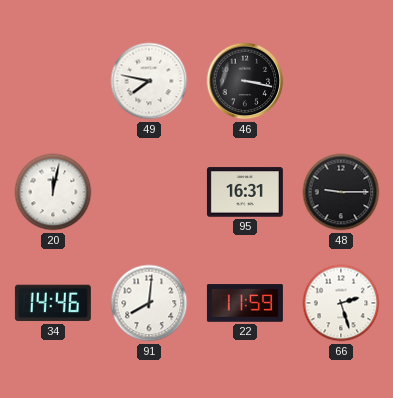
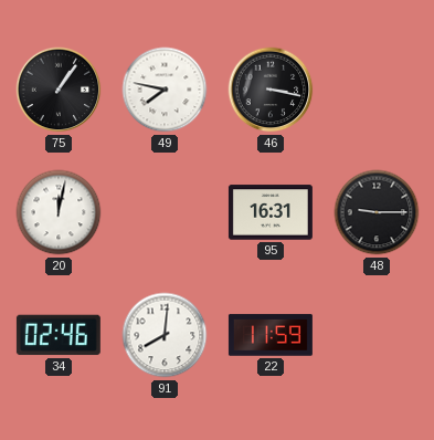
75: none -> 1:06
34: 14:46 -> 02:46
66: 2:27 -> none
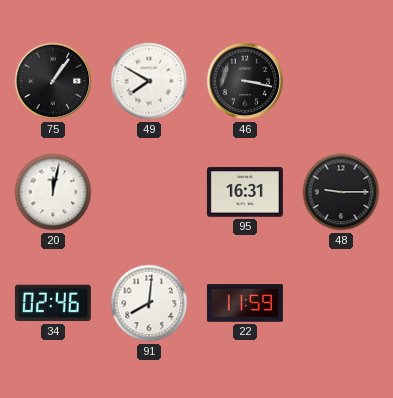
49: 7:47 -> 7:50
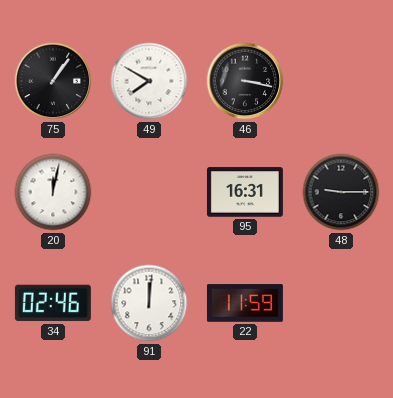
91: 8:01 -> 12:01
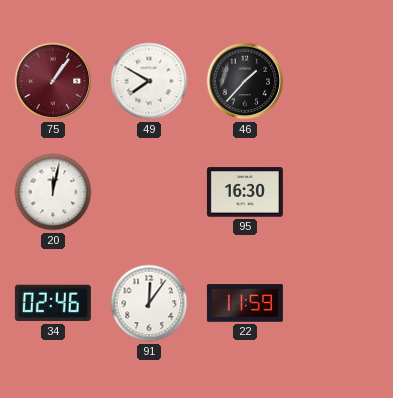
75 dial: black -> burgundy
46: 3:17 -> 1:37
95: 16:31 -> 16:30
48: 9:15 -> none
91: 12:01 -> 12:06
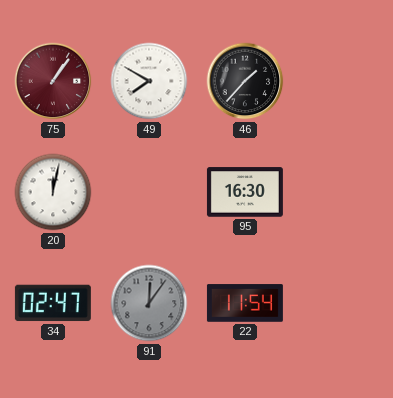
34: 02:46 -> 02:47
91 dial: white -> grey
22: 11:59 -> 11:54
